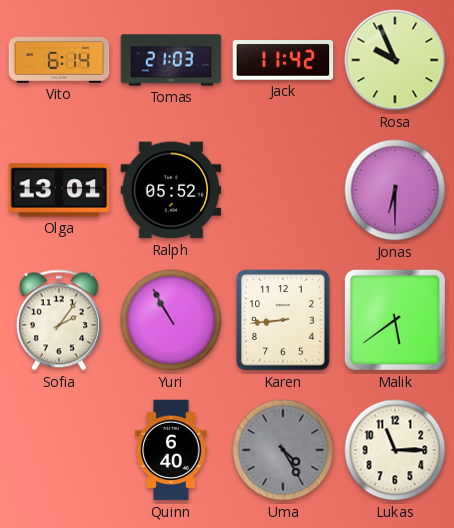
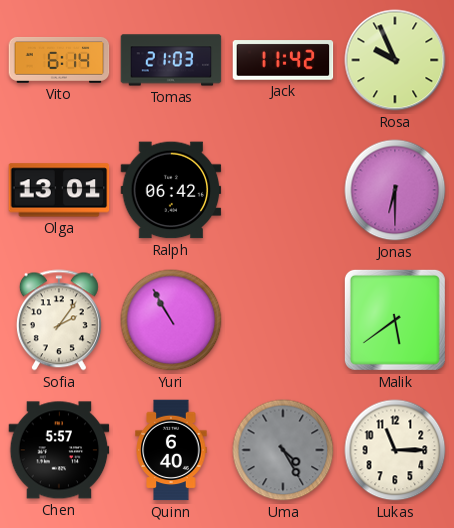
Ralph: 05:52 -> 06:42
Karen: 8:44 -> none
Chen: none -> 5:57
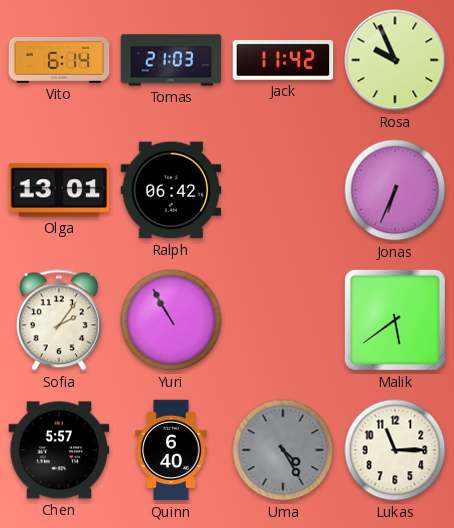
Jonas: 6:30 -> 6:34
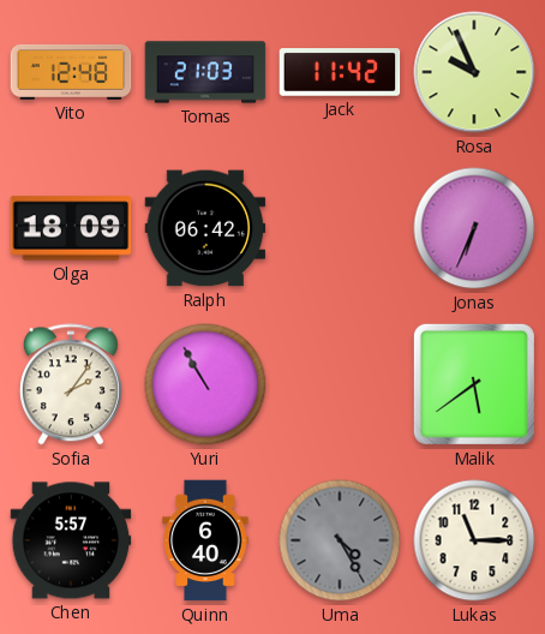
Vito: 6:14 -> 12:48
Olga: 13:01 -> 18:09
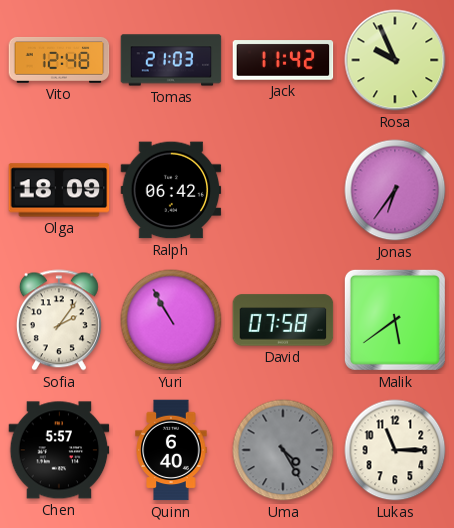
Jonas: 6:34 -> 6:36
David: none -> 07:58
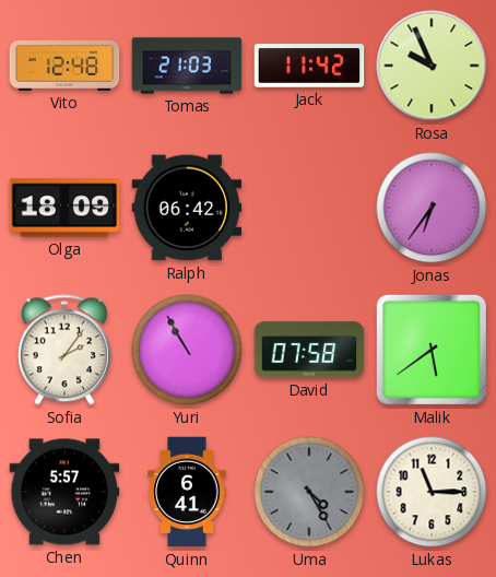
Quinn: 6:40 -> 6:41
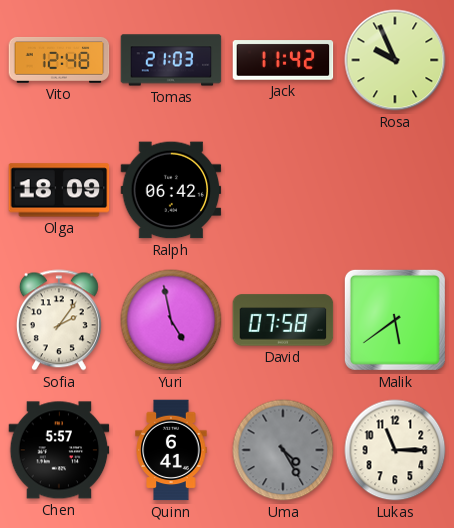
Jonas: 6:36 -> none
Yuri: 10:55 -> 4:58
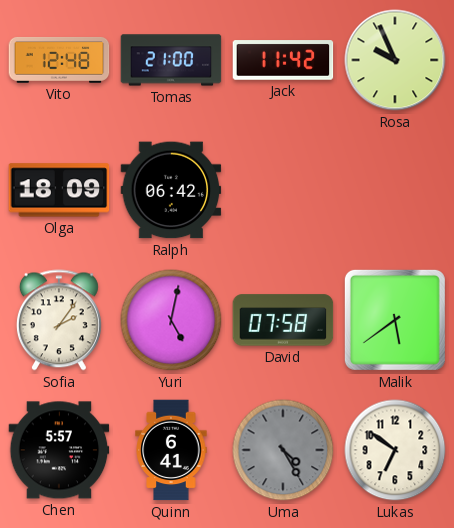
Tomas: 21:03 -> 21:00
Yuri: 4:58 -> 5:02
Lukas: 11:15 -> 6:51
